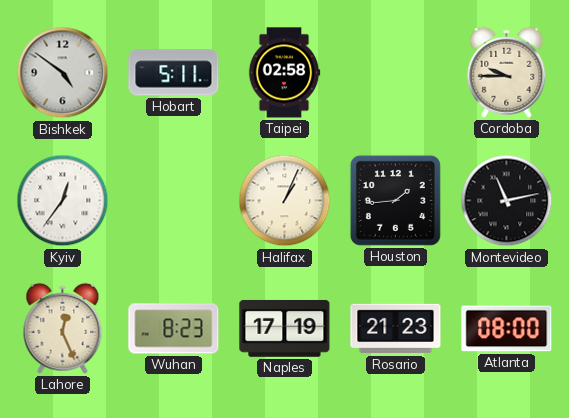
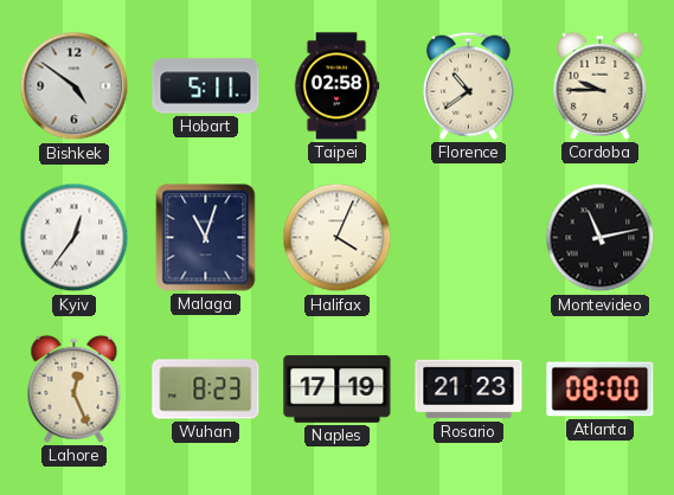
Florence: none -> 10:39
Malaga: none -> 11:03
Halifax: 1:04 -> 4:04
Houston: 1:44 -> none
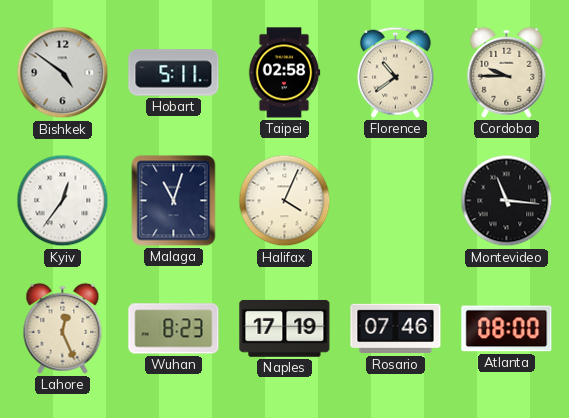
Montevideo: 11:13 -> 11:16
Rosario: 21:23 -> 07:46
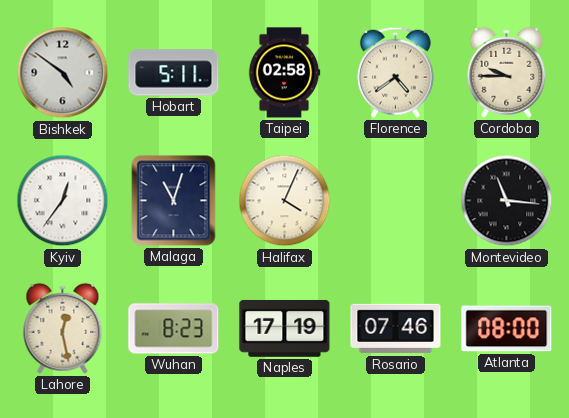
Florence: 10:39 -> 4:39
Lahore: 12:26 -> 12:28
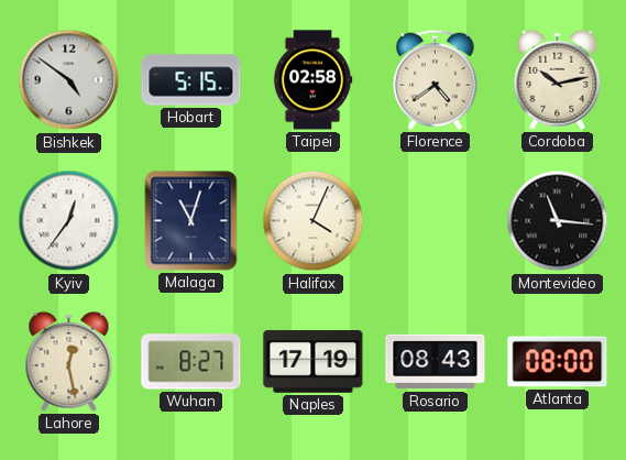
Hobart: 5:11 -> 5:15
Cordoba: 9:45 -> 10:13
Wuhan: 8:23 -> 8:27
Rosario: 07:46 -> 08:43
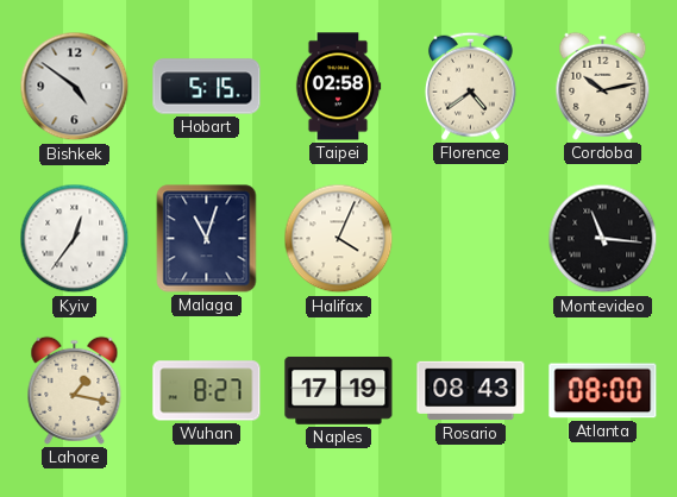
Lahore: 12:28 -> 1:17
